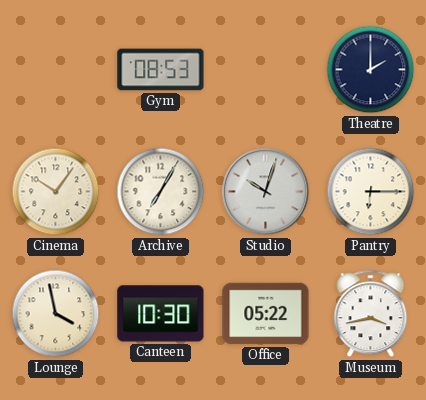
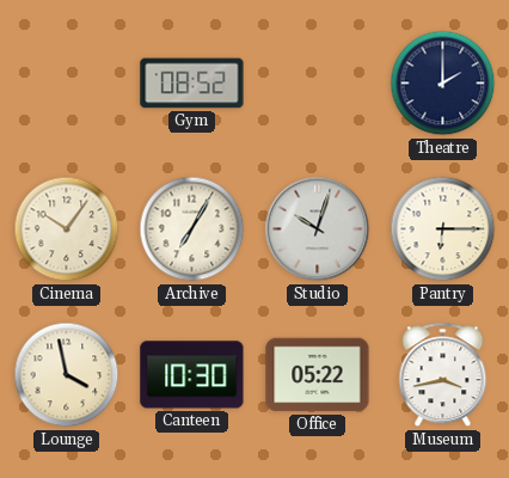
Gym: 08:53 -> 08:52
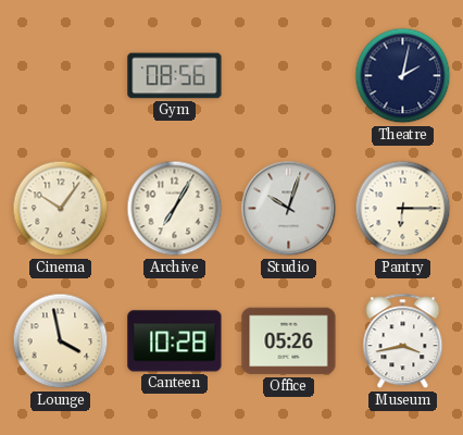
Gym: 08:52 -> 08:56
Theatre: 2:00 -> 2:02
Canteen: 10:30 -> 10:28
Office: 05:22 -> 05:26
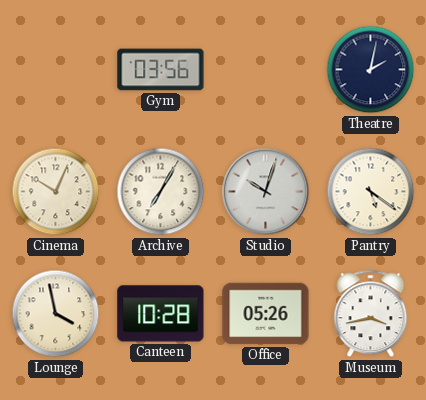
Gym: 08:56 -> 03:56
Cinema: 10:06 -> 10:04
Pantry: 6:15 -> 5:21
